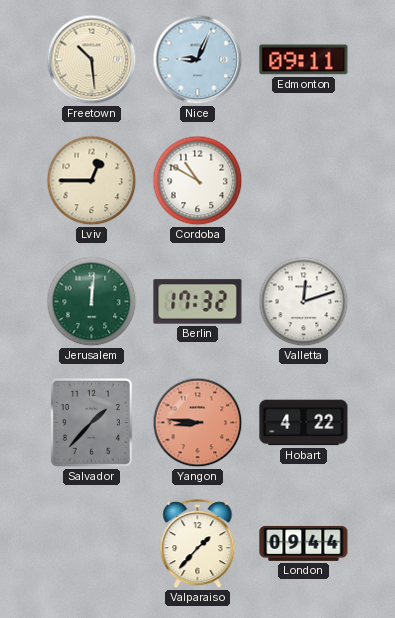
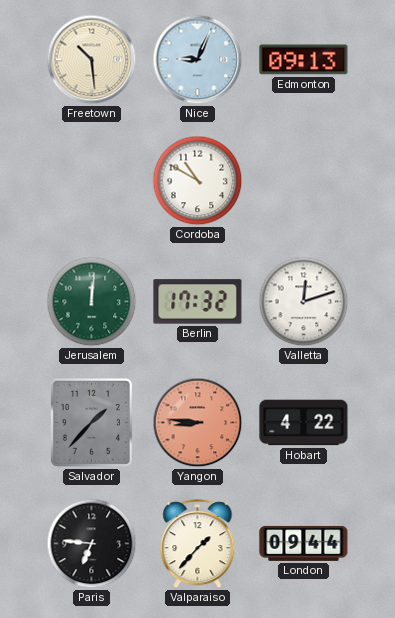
Edmonton: 09:11 -> 09:13
Lviv: 12:45 -> none
Paris: none -> 6:46
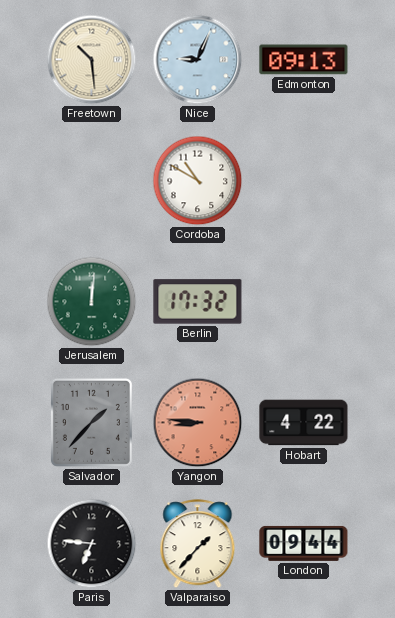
Valletta: 12:12 -> none
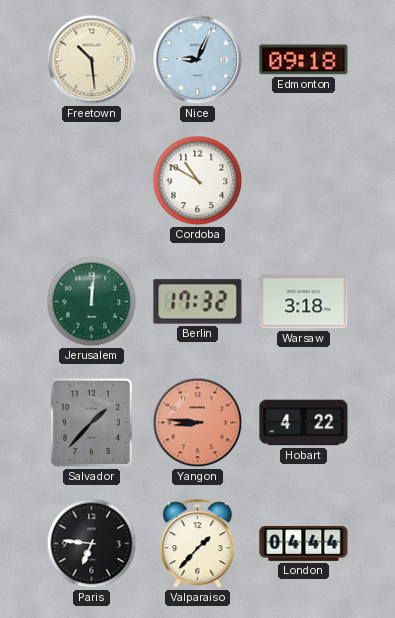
Edmonton: 09:13 -> 09:18
Warsaw: none -> 3:18
London: 09:44 -> 04:44
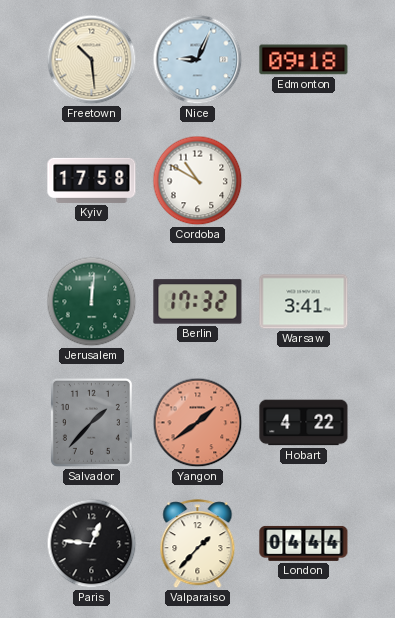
Kyiv: none -> 17:58
Warsaw: 3:18 -> 3:41
Yangon: 8:46 -> 1:39
Paris: 6:46 -> 12:46
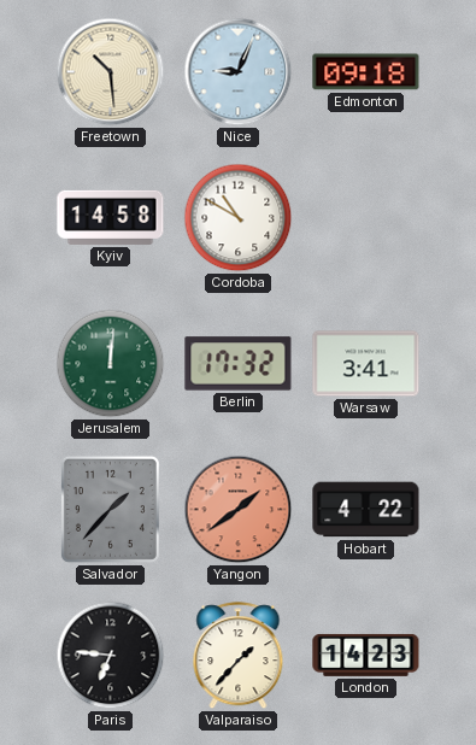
Kyiv: 17:58 -> 14:58
Paris: 12:46 -> 6:46
London: 04:44 -> 14:23
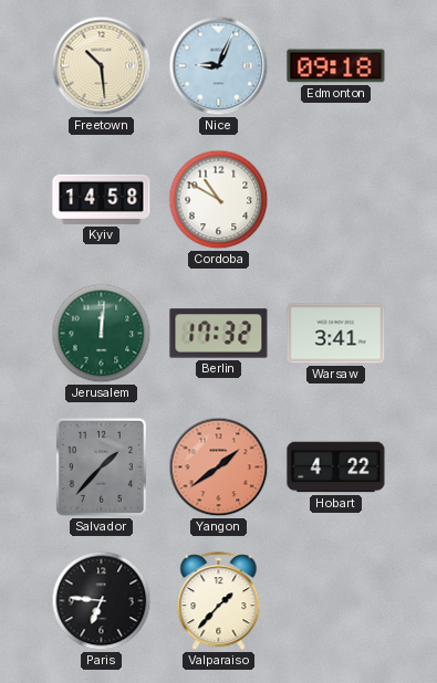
London: 14:23 -> none
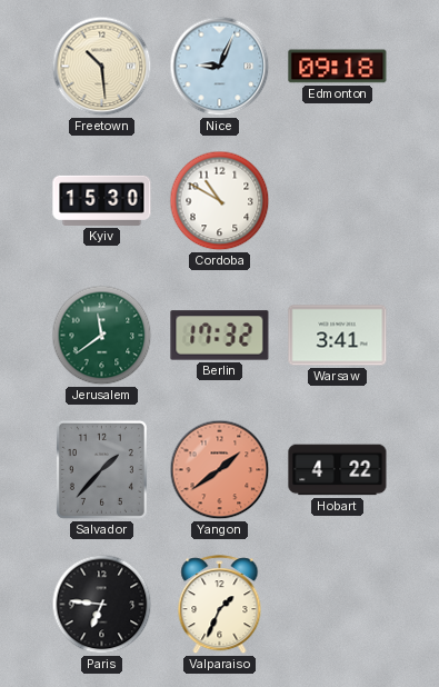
Kyiv: 14:58 -> 15:30
Jerusalem: 12:01 -> 11:39
Valparaiso: 1:37 -> 1:34
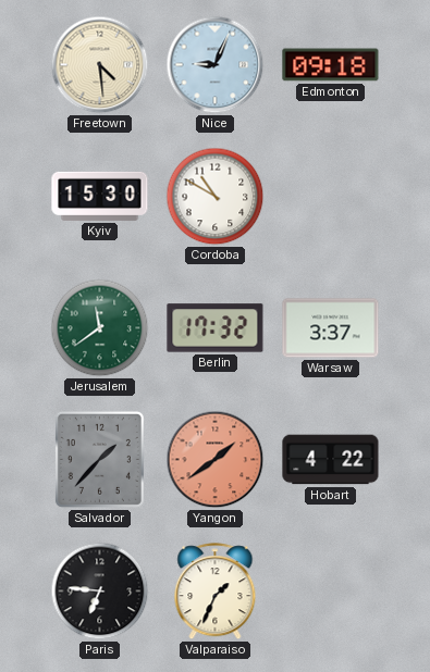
Freetown: 10:29 -> 4:29
Warsaw: 3:41 -> 3:37
